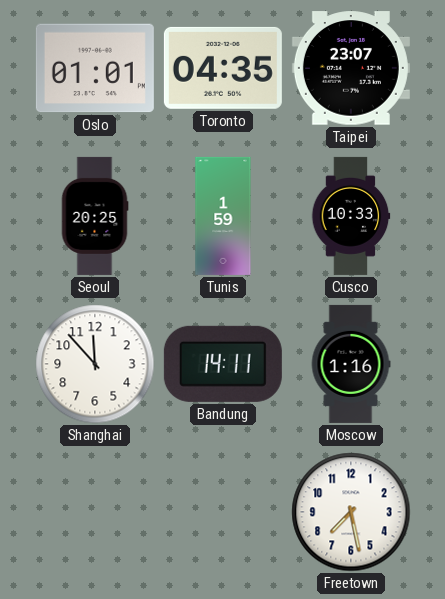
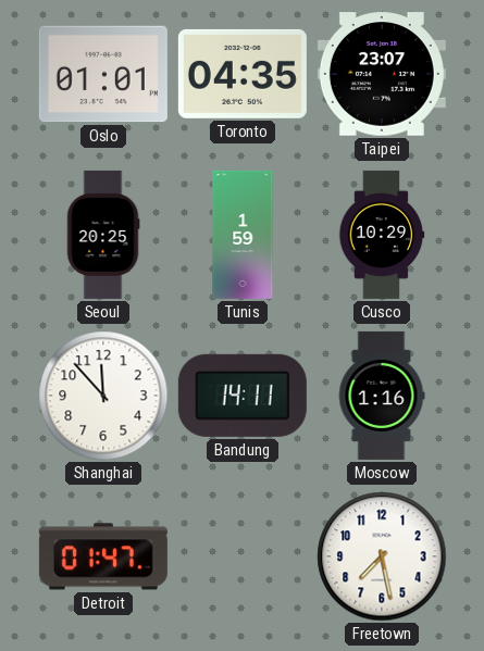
Cusco: 10:33 -> 10:29
Detroit: none -> 01:47
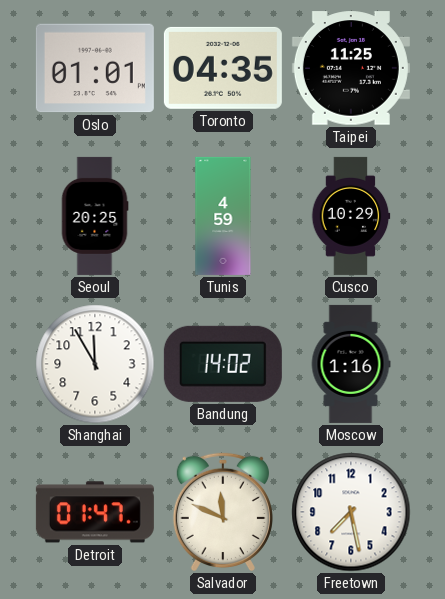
Taipei: 23:07 -> 11:25
Tunis: 1:59 -> 4:59
Shanghai: 11:53 -> 11:55
Bandung: 14:11 -> 14:02
Salvador: none -> 11:49
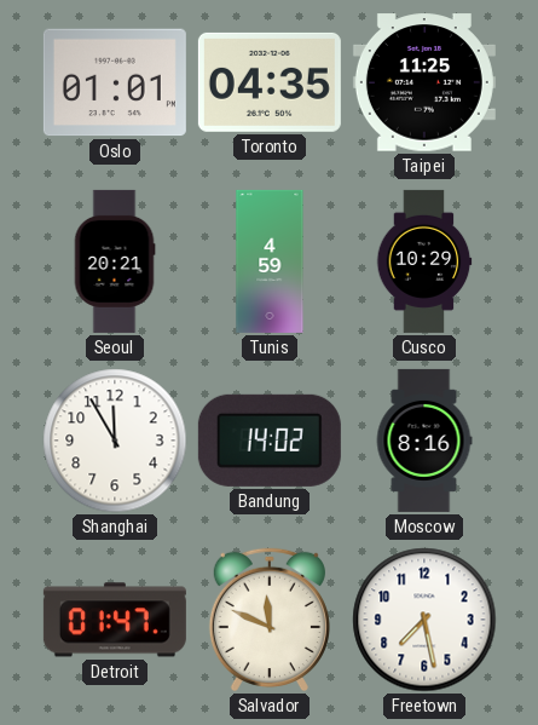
Seoul: 20:25 -> 20:21
Moscow: 1:16 -> 8:16
